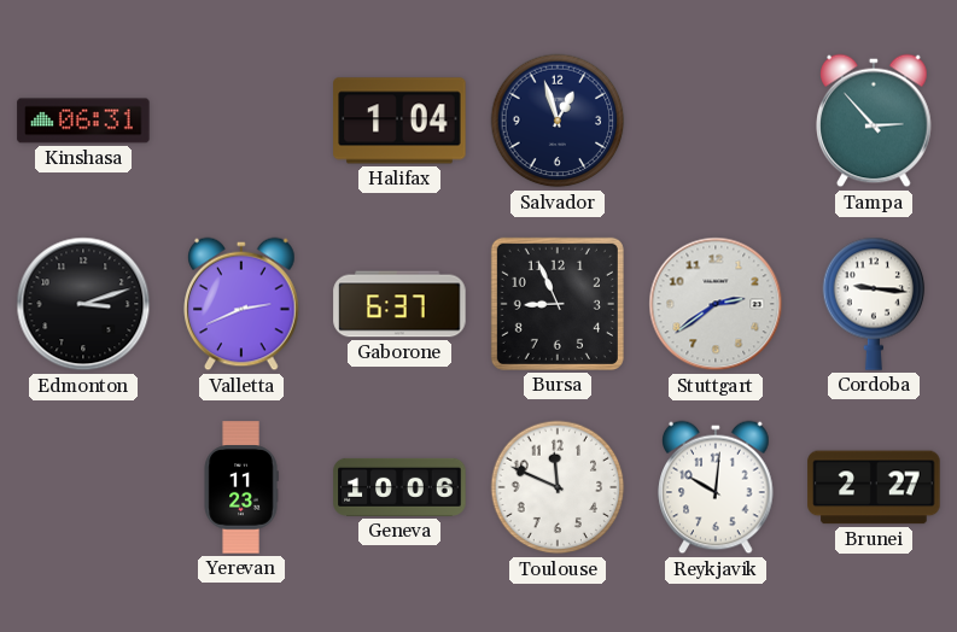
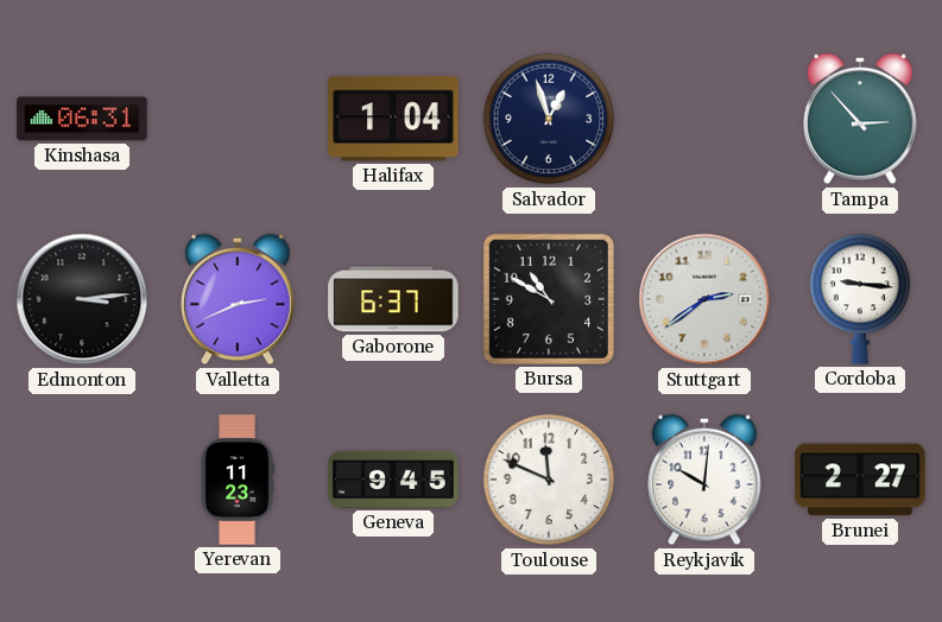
Edmonton: 3:12 -> 3:14
Bursa: 8:56 -> 10:50
Geneva: 10:06 -> 9:45
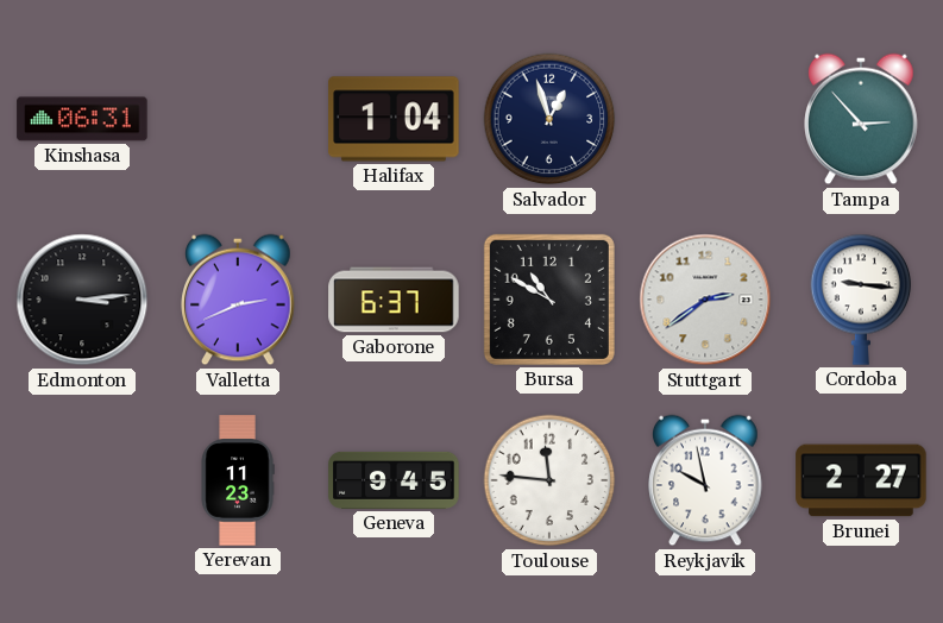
Toulouse: 11:49 -> 11:46
Reykjavik: 10:01 -> 9:58
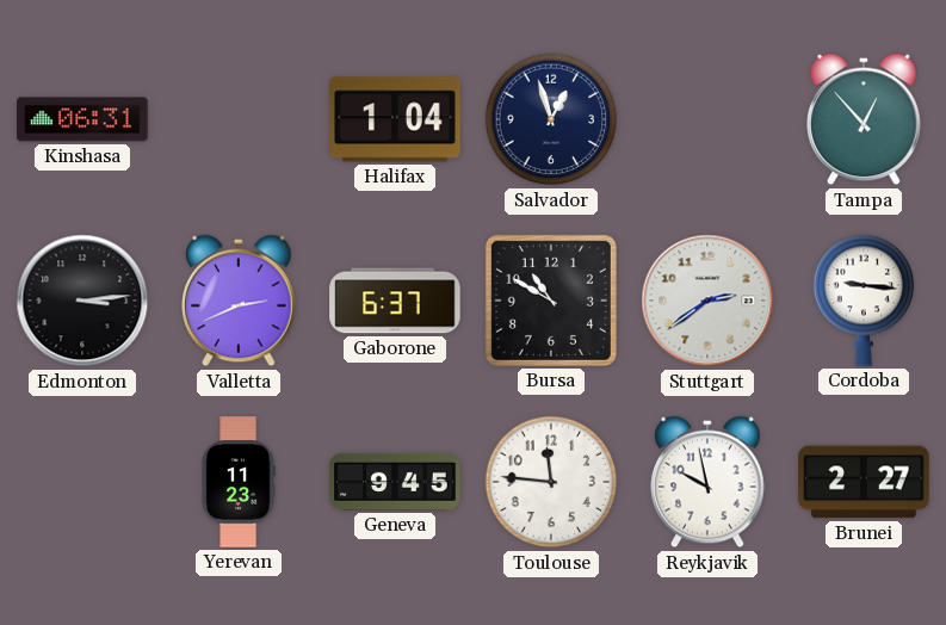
Tampa: 2:53 -> 12:53
